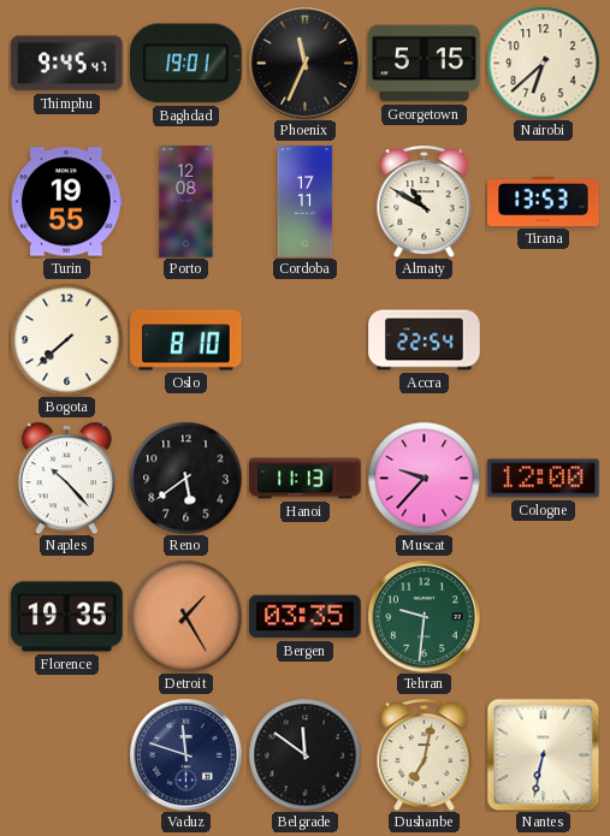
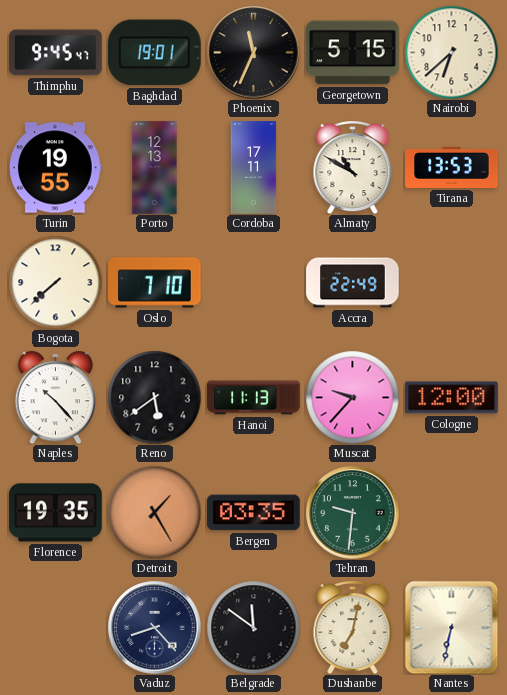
Porto: 12:08 -> 12:13
Oslo: 8:10 -> 7:10
Accra: 22:54 -> 22:49
Vaduz: 11:48 -> 8:23
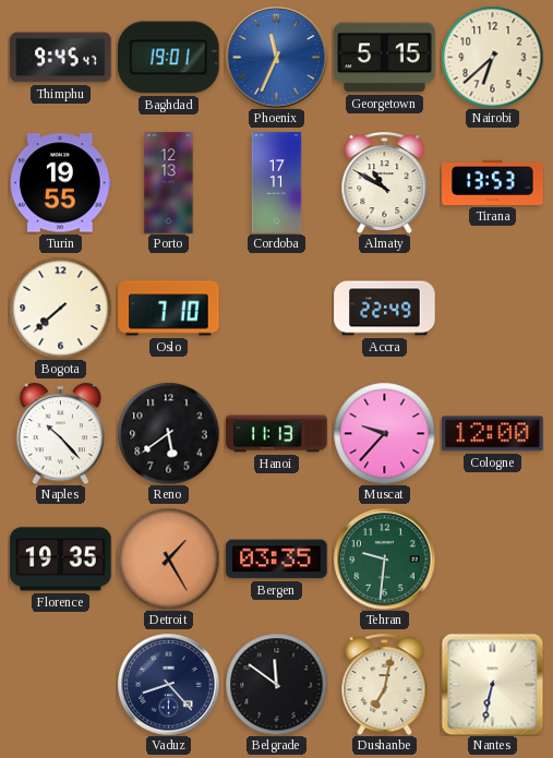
Phoenix dial: black -> blue
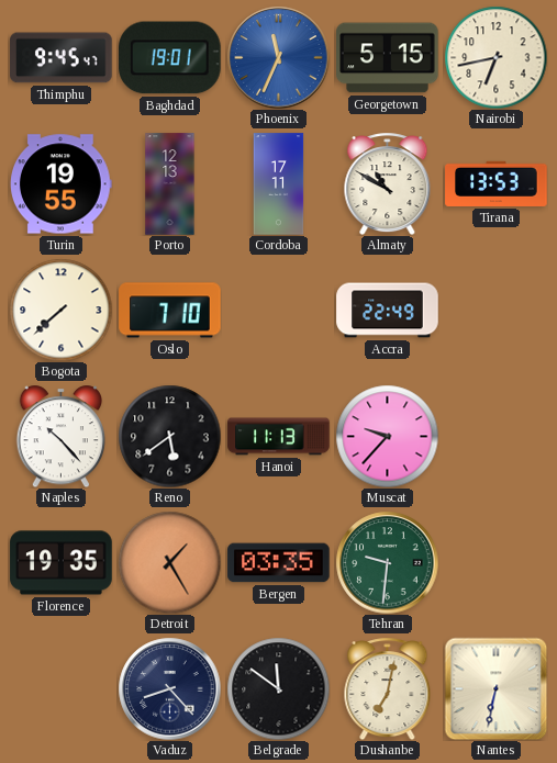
Nairobi: 6:38 -> 6:43
Cologne: 12:00 -> none
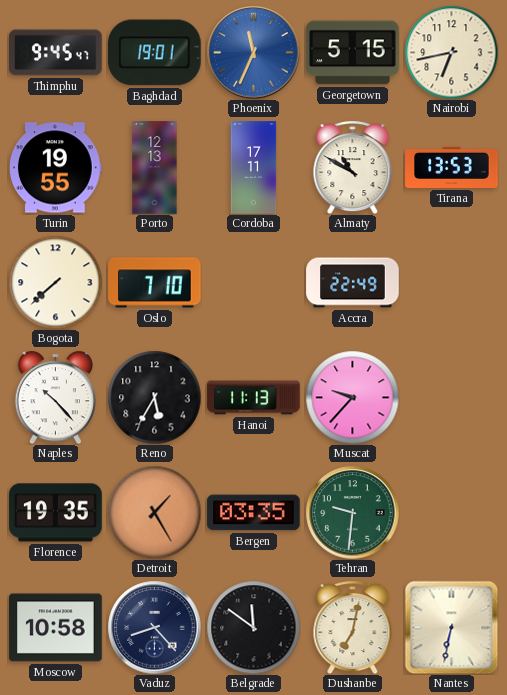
Reno: 5:39 -> 5:35
Moscow: none -> 10:58
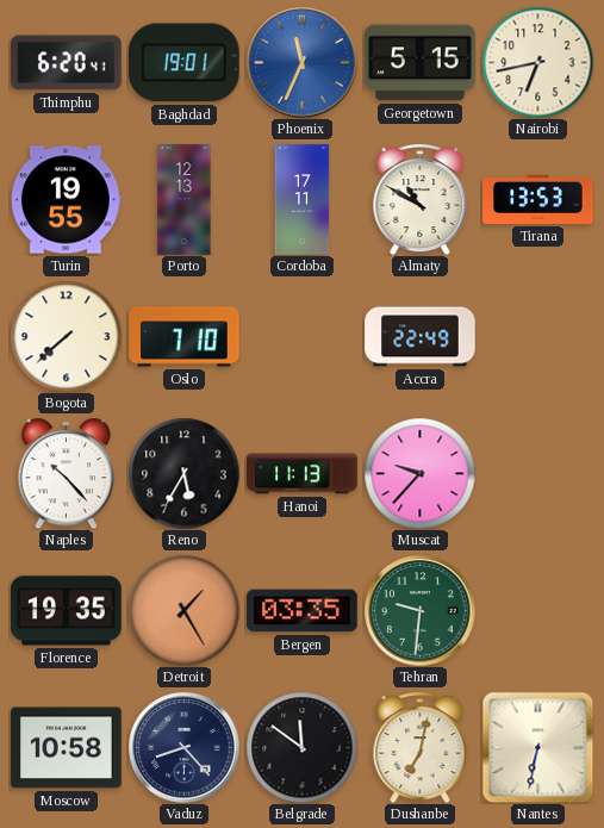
Thimphu: 9:45 -> 6:20
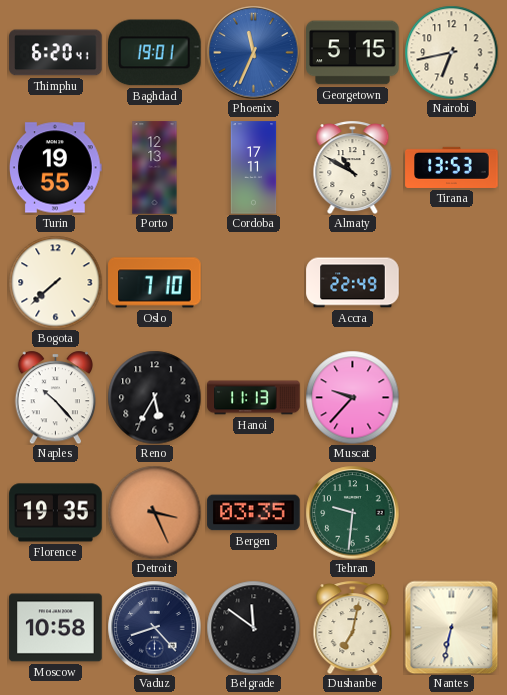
Detroit: 1:25 -> 3:26
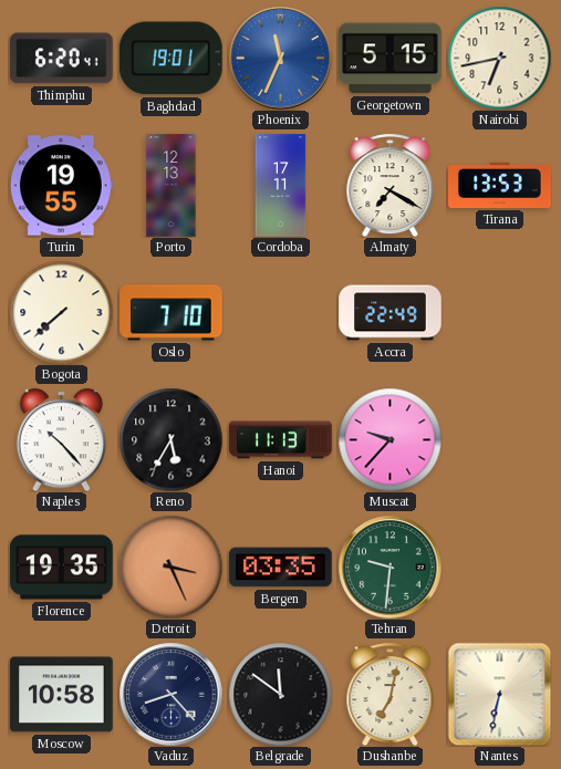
Almaty: 10:50 -> 7:20
